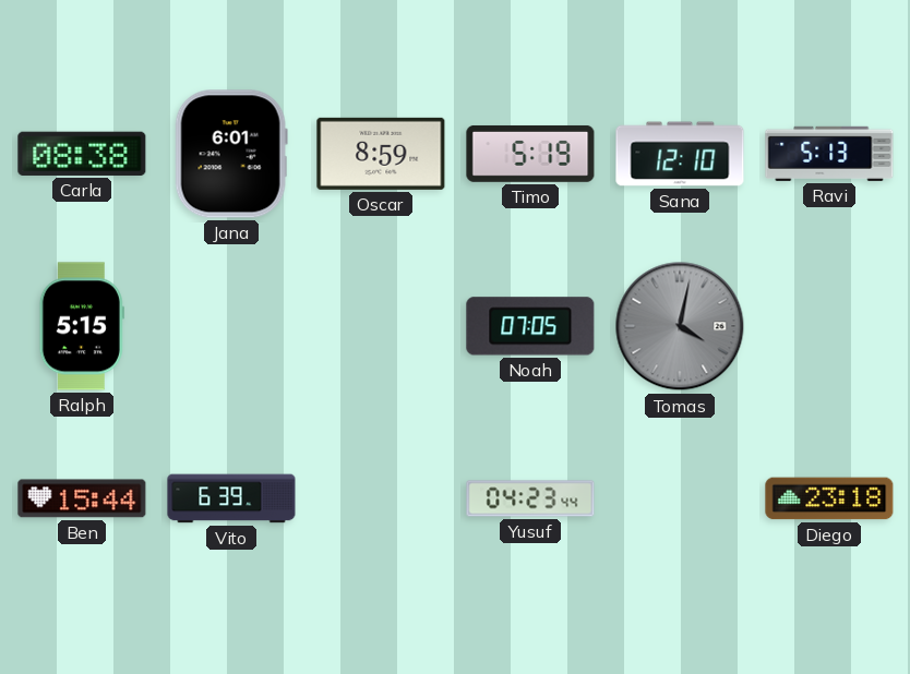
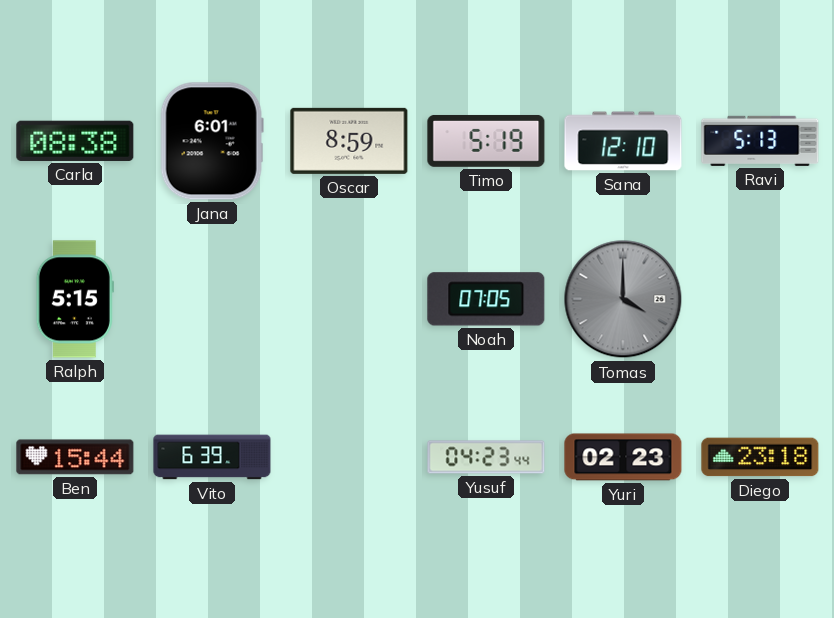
Tomas: 4:02 -> 4:00
Yuri: none -> 02:23
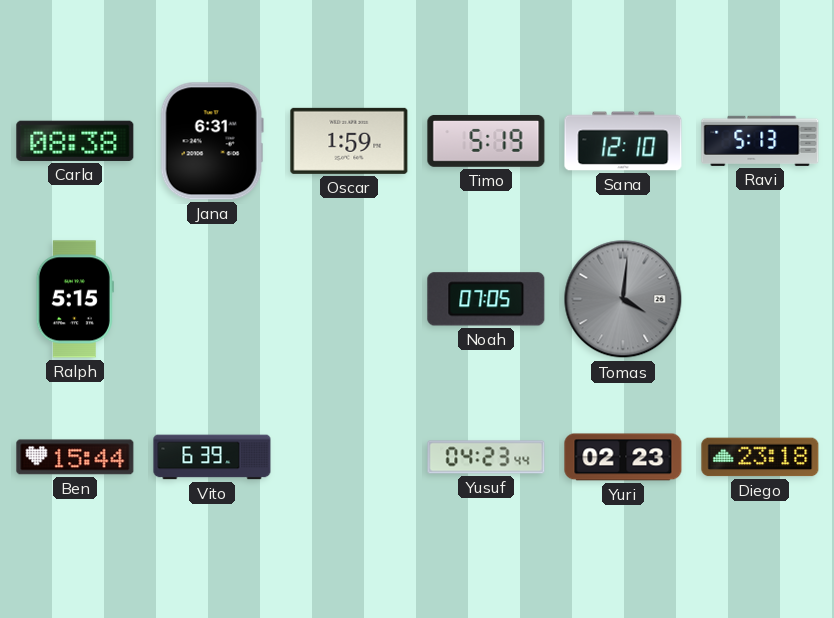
Jana: 6:01 -> 6:31
Oscar: 8:59 -> 1:59
Tomas: 4:00 -> 4:01
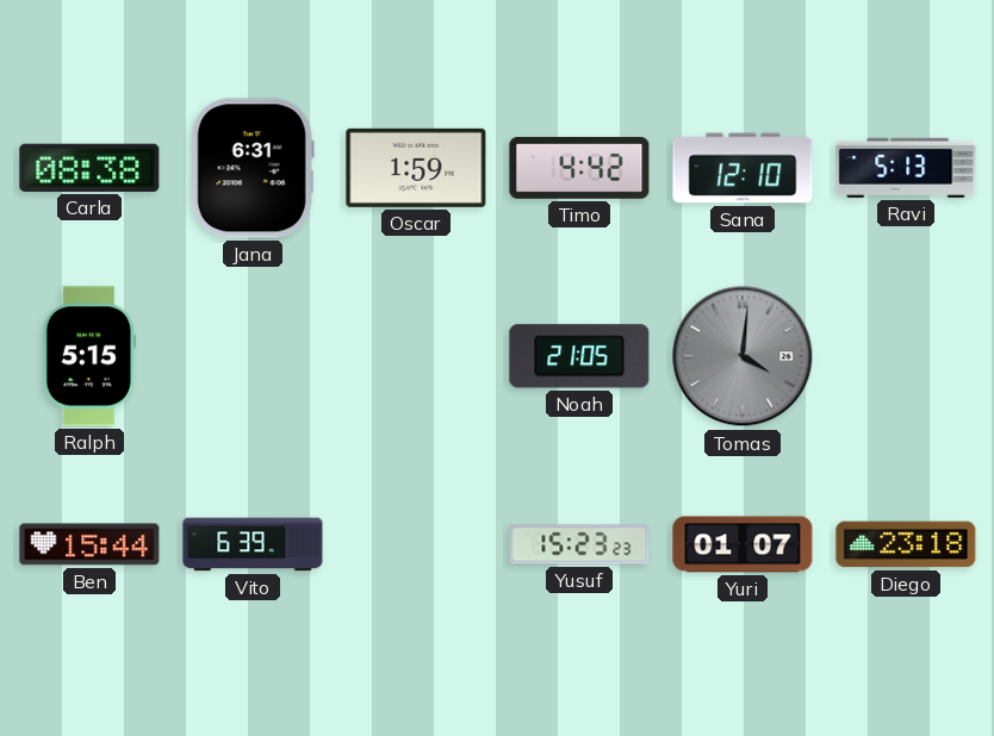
Timo: 5:19 -> 4:42
Noah: 07:05 -> 21:05
Yusuf: 04:23 -> 15:23
Yuri: 02:23 -> 01:07
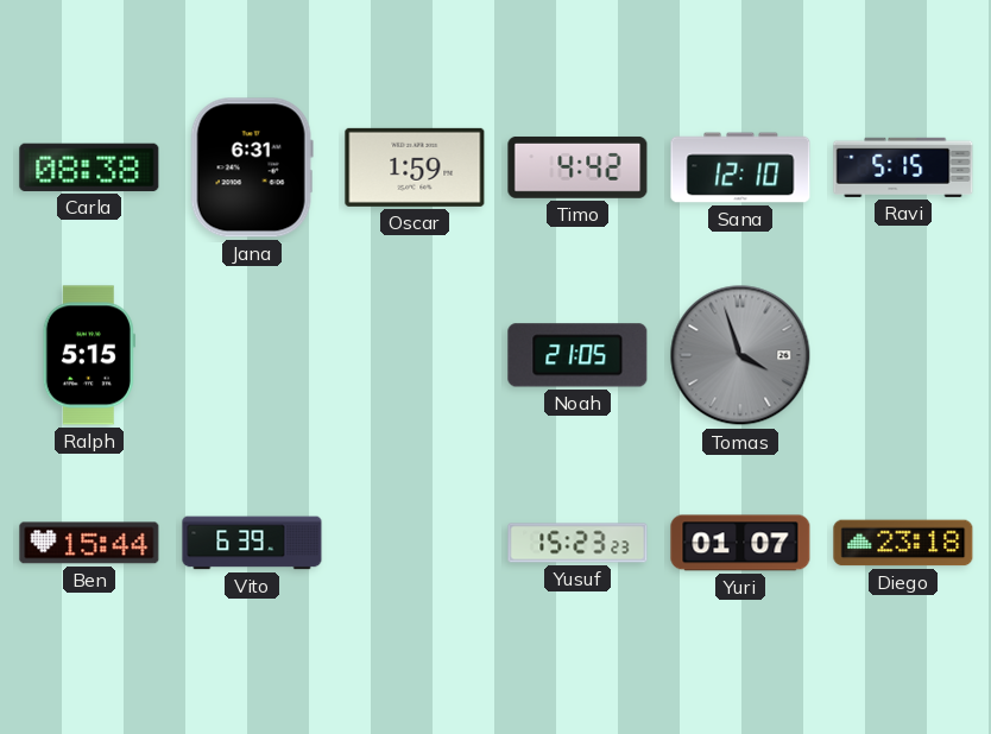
Ravi: 5:13 -> 5:15
Tomas: 4:01 -> 3:57
